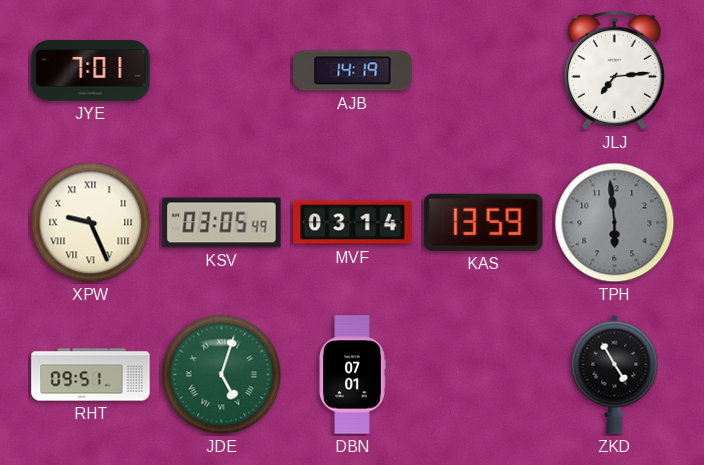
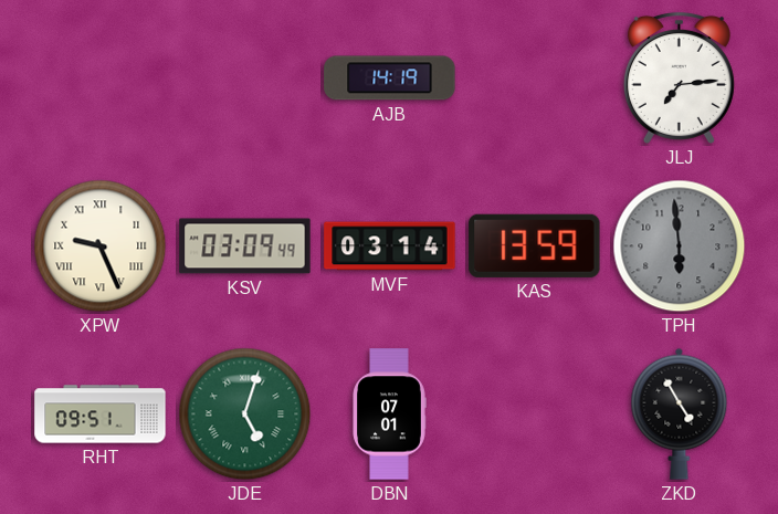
JYE: 7:01 -> none
KSV: 03:05 -> 03:09
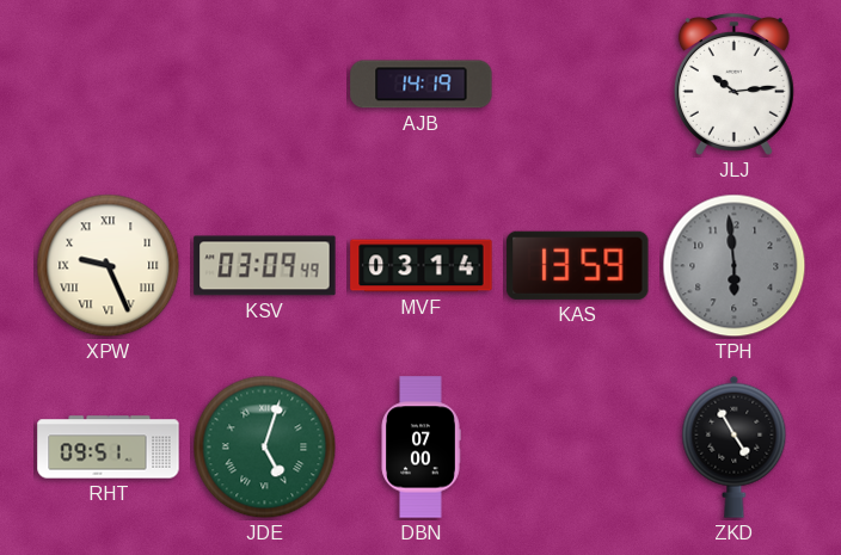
JLJ: 7:14 -> 10:14
DBN: 07:01 -> 07:00
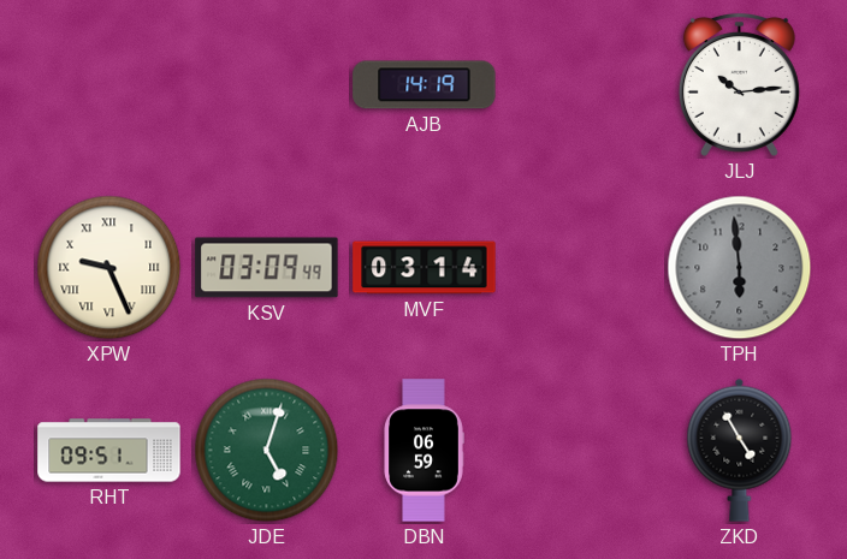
KAS: 13:59 -> none
DBN: 07:00 -> 06:59
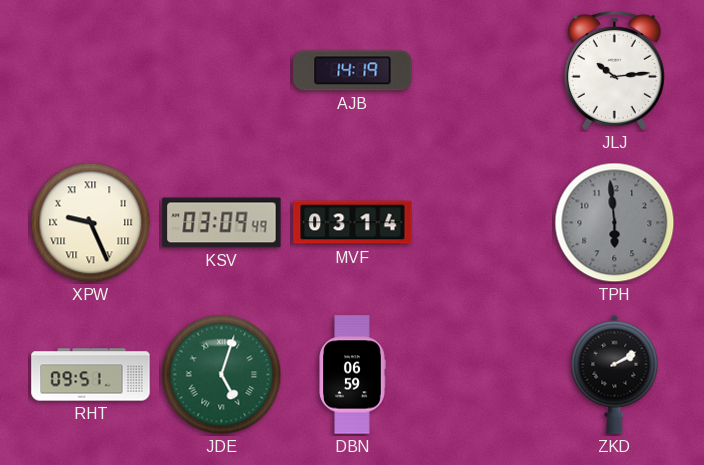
ZKD: 4:55 -> 2:10
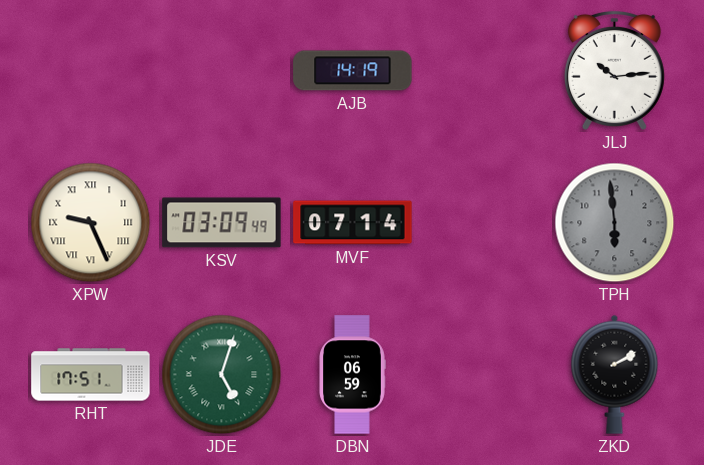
MVF: 03:14 -> 07:14
RHT: 09:51 -> 17:51
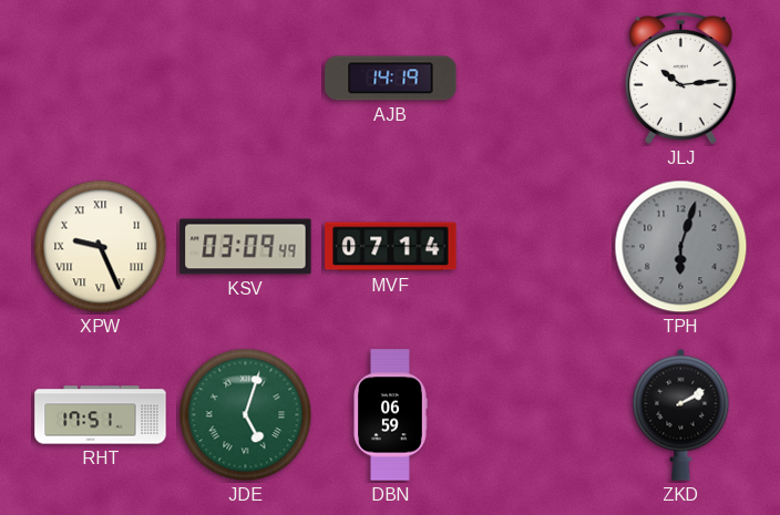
TPH: 5:59 -> 6:03
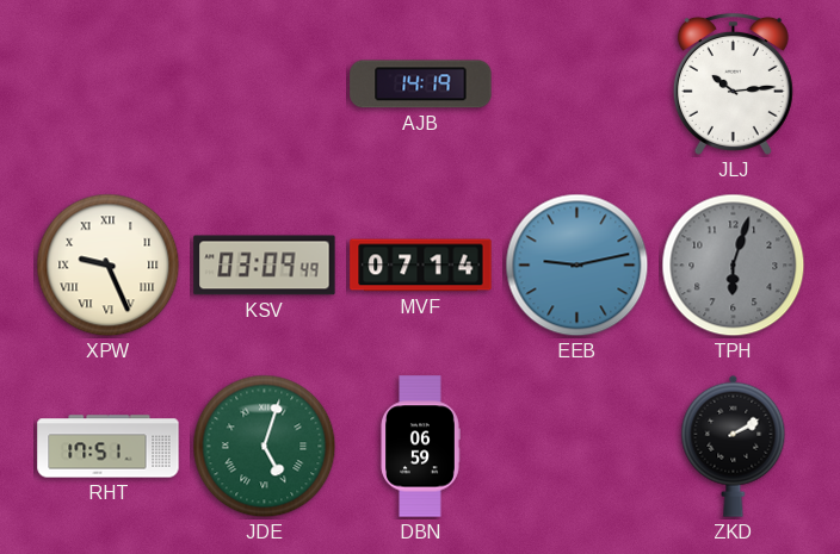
EEB: none -> 9:13
